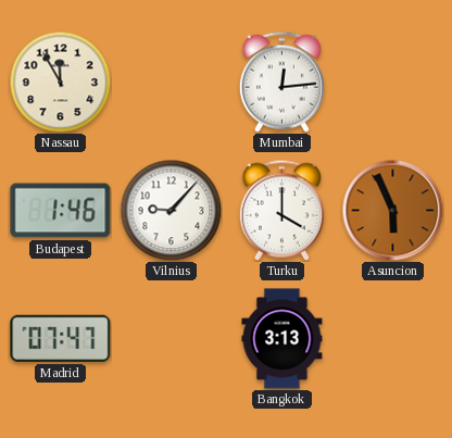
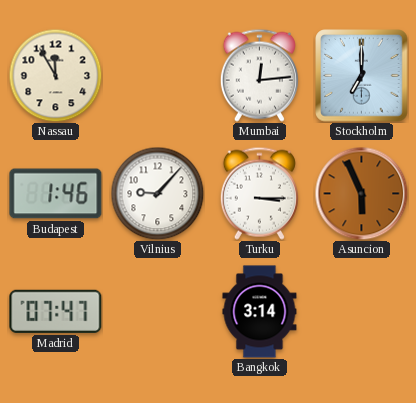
Stockholm: none -> 7:00
Turku: 4:00 -> 3:15
Bangkok: 3:13 -> 3:14
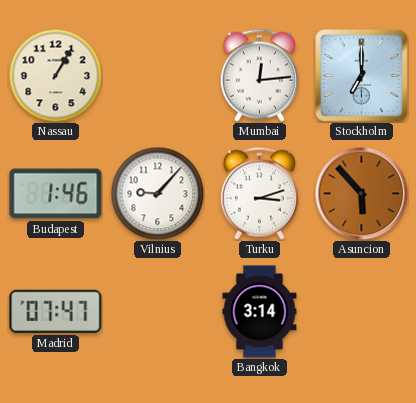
Nassau: 11:55 -> 1:05
Turku: 3:15 -> 3:12
Asuncion: 5:56 -> 5:53
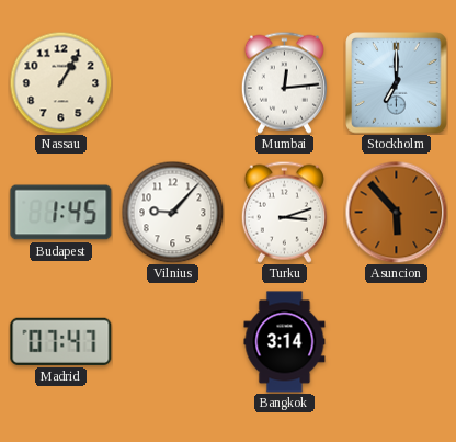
Budapest: 1:46 -> 1:45
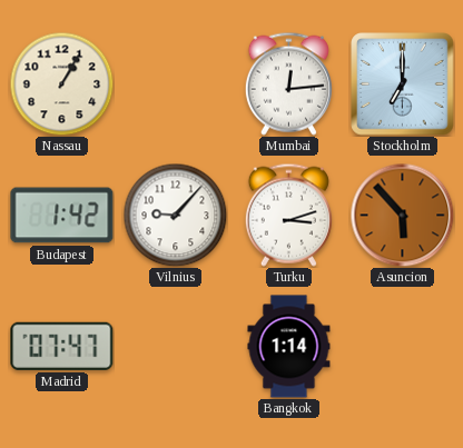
Budapest: 1:45 -> 1:42
Bangkok: 3:14 -> 1:14
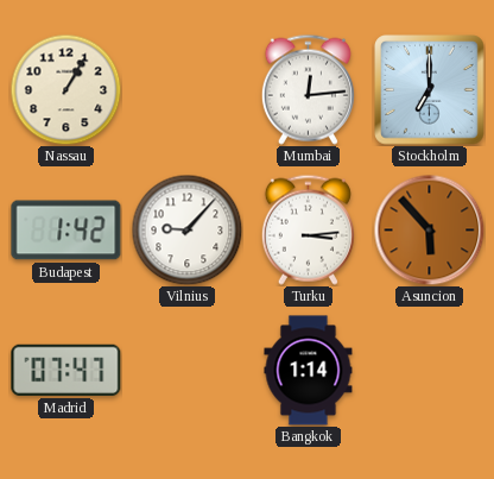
Turku: 3:12 -> 3:14
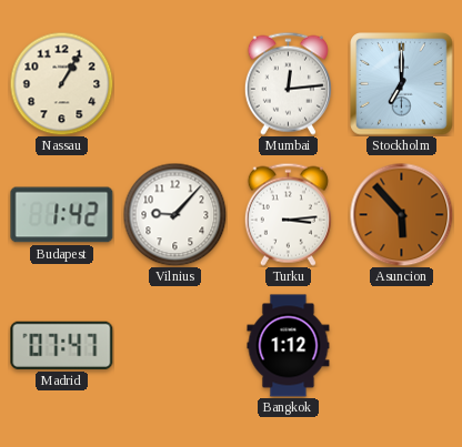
Bangkok: 1:14 -> 1:12
